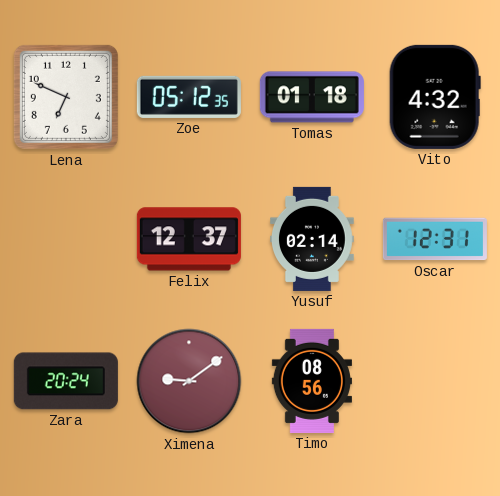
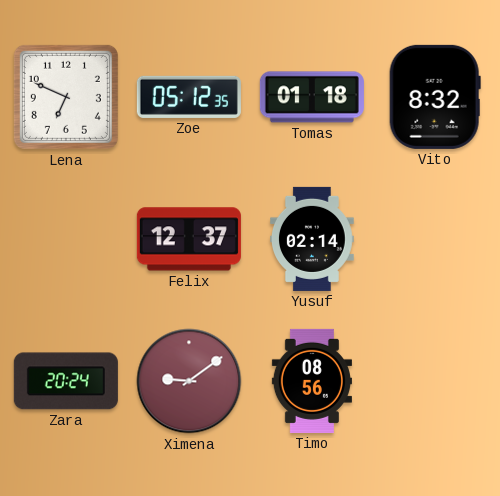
Vito: 4:32 -> 8:32
Oscar: 12:31 -> none
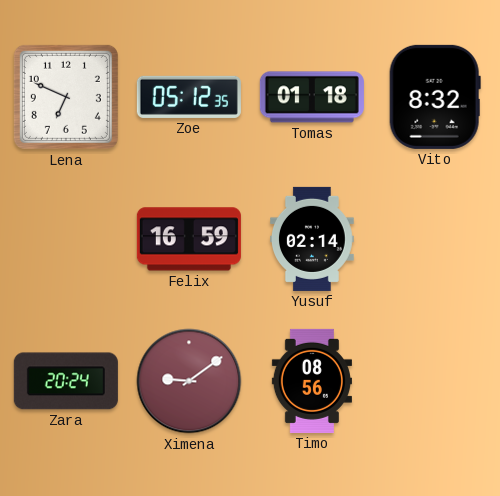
Felix: 12:37 -> 16:59
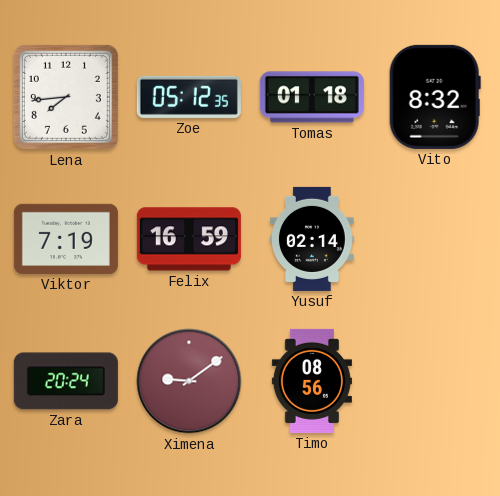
Lena: 6:49 -> 7:44
Viktor: none -> 7:19
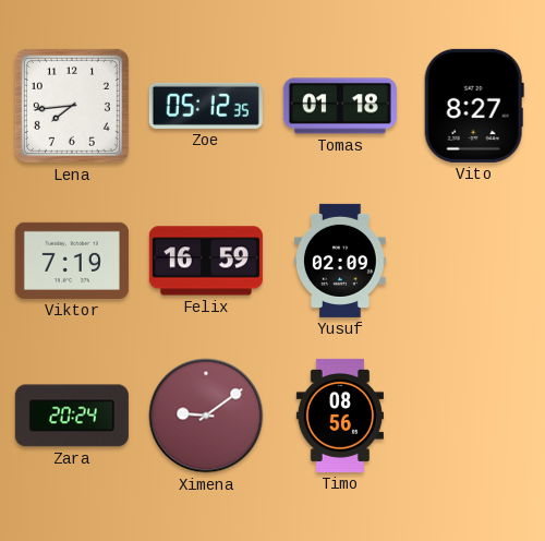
Vito: 8:32 -> 8:27
Yusuf: 02:14 -> 02:09
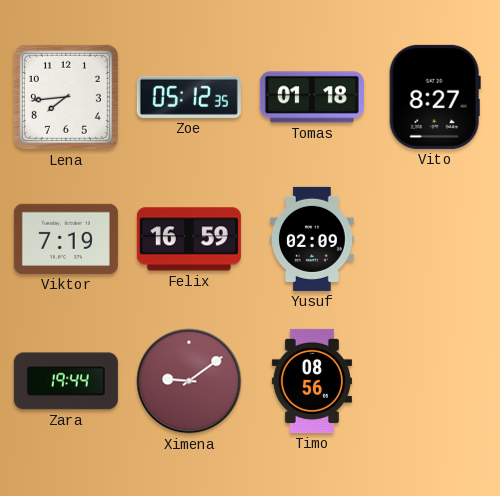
Zara: 20:24 -> 19:44
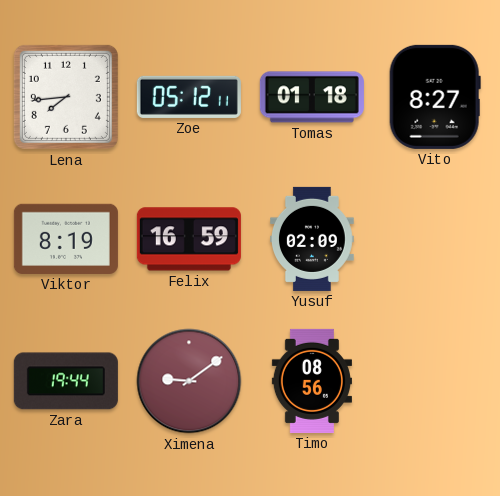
Zoe: 05:12:35 -> 05:12:11
Viktor: 7:19 -> 8:19
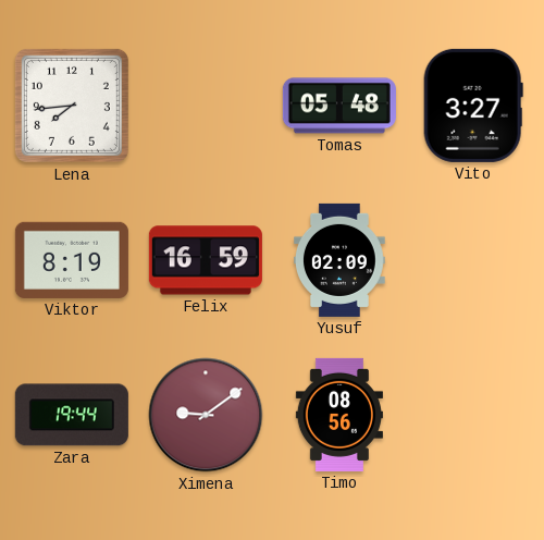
Zoe: 05:12 -> none
Tomas: 01:18 -> 05:48
Vito: 8:27 -> 3:27
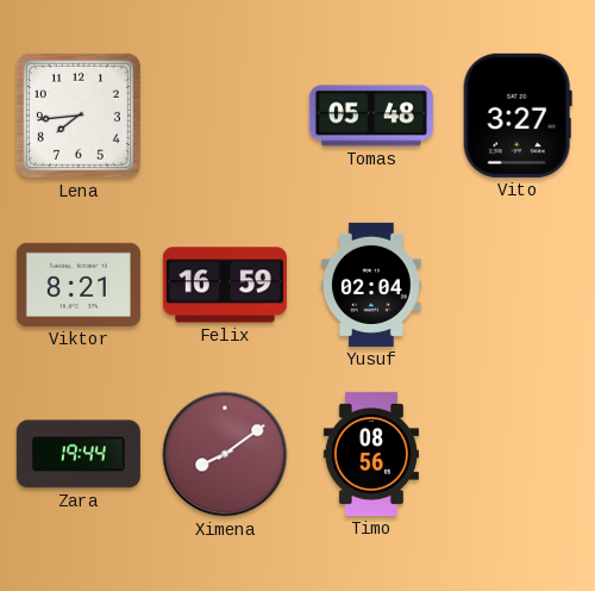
Viktor: 8:19 -> 8:21
Yusuf: 02:09 -> 02:04
Ximena: 9:09 -> 8:09
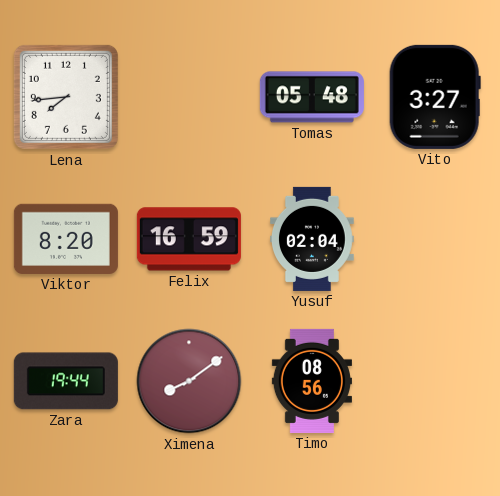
Viktor: 8:21 -> 8:20
